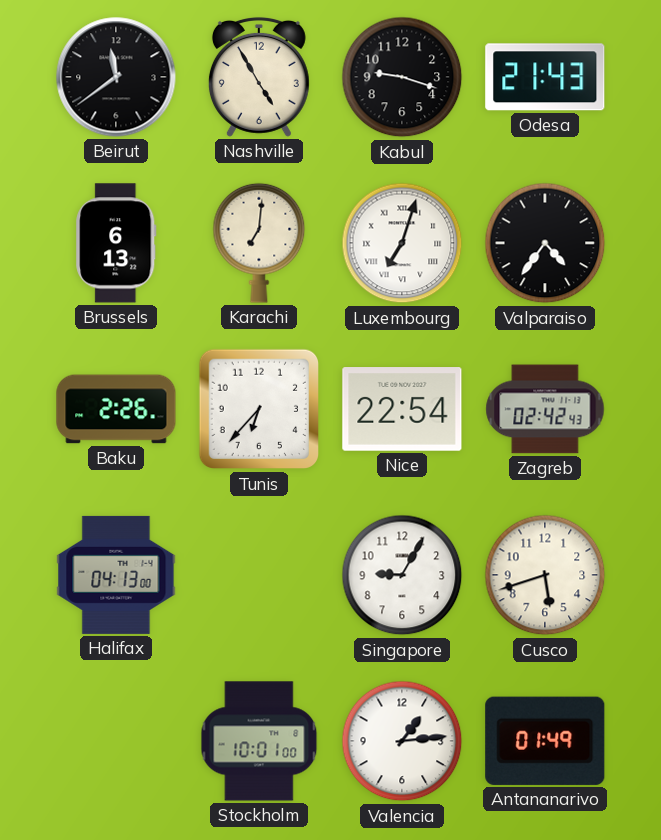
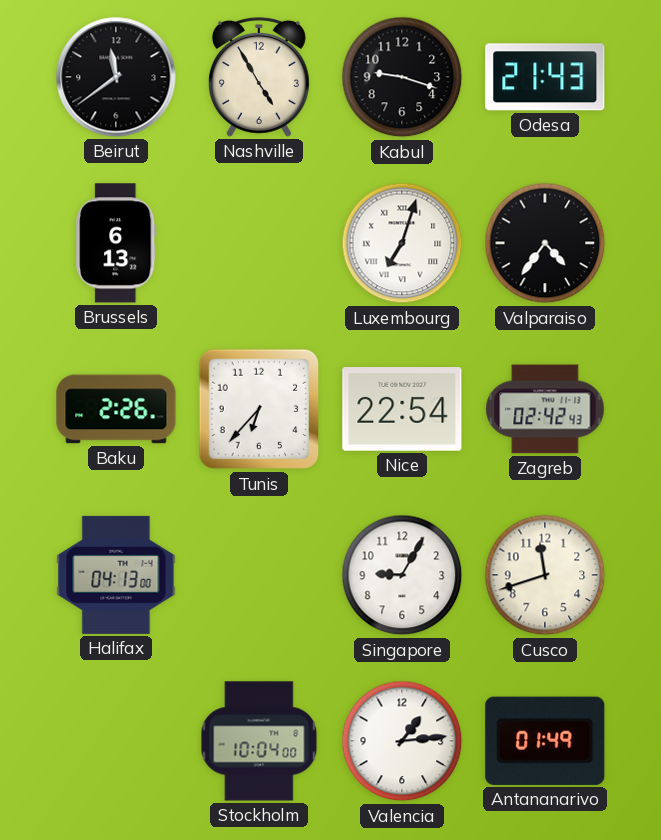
Karachi: 7:01 -> none
Cusco: 5:42 -> 11:42
Stockholm: 10:01 -> 10:04
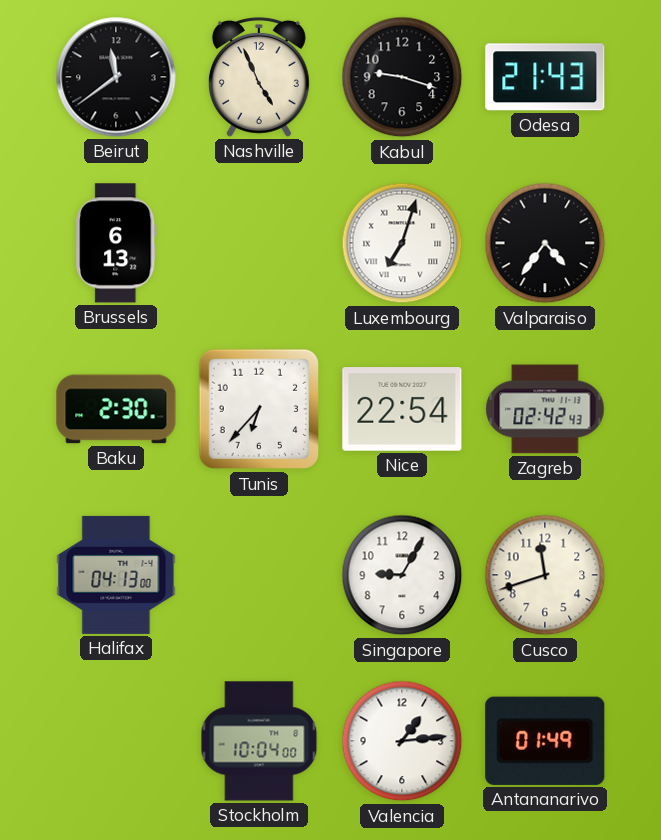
Nashville: 4:55 -> 4:56
Baku: 2:26 -> 2:30
